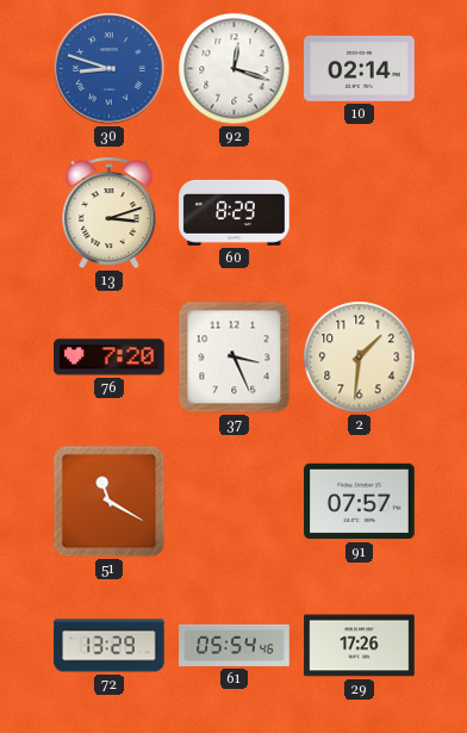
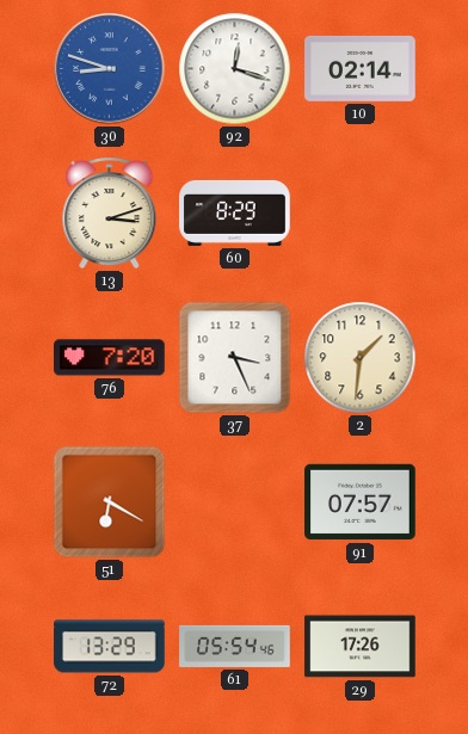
51: 11:20 -> 6:20
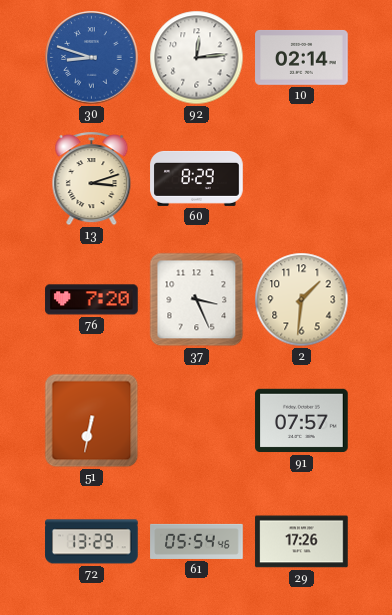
92: 12:18 -> 12:14
51: 6:20 -> 6:32
